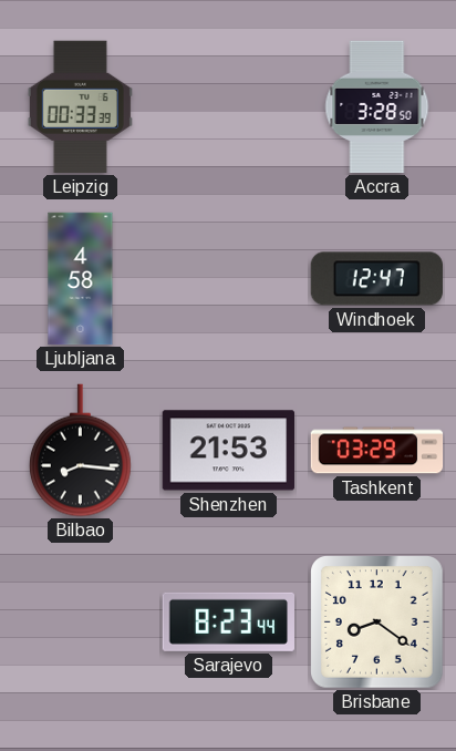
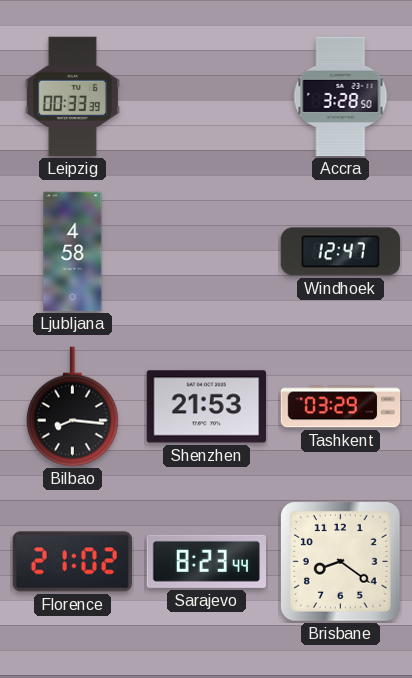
Florence: none -> 21:02
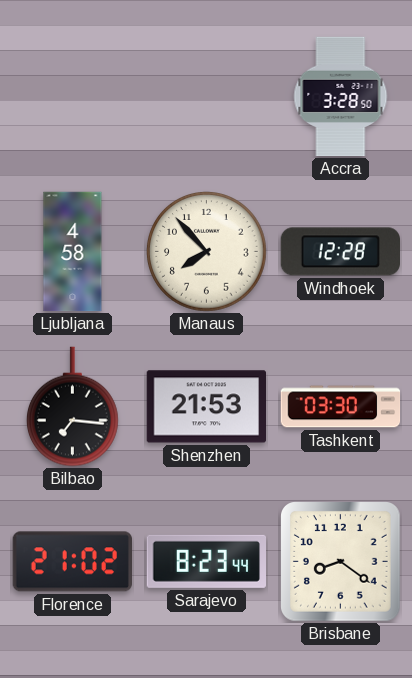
Leipzig: 00:33 -> none
Manaus: none -> 7:53
Windhoek: 12:47 -> 12:28
Bilbao: 8:16 -> 7:16
Tashkent: 03:29 -> 03:30
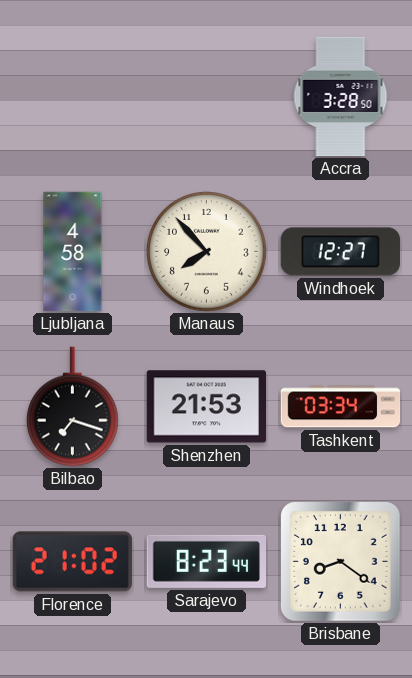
Windhoek: 12:28 -> 12:27
Bilbao: 7:16 -> 7:18
Tashkent: 03:30 -> 03:34
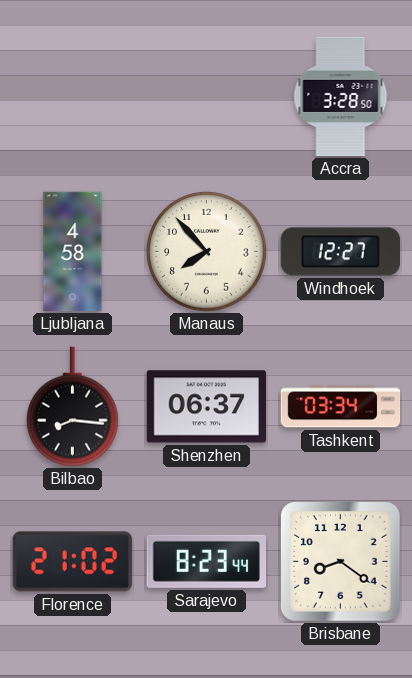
Bilbao: 7:18 -> 8:16
Shenzhen: 21:53 -> 06:37
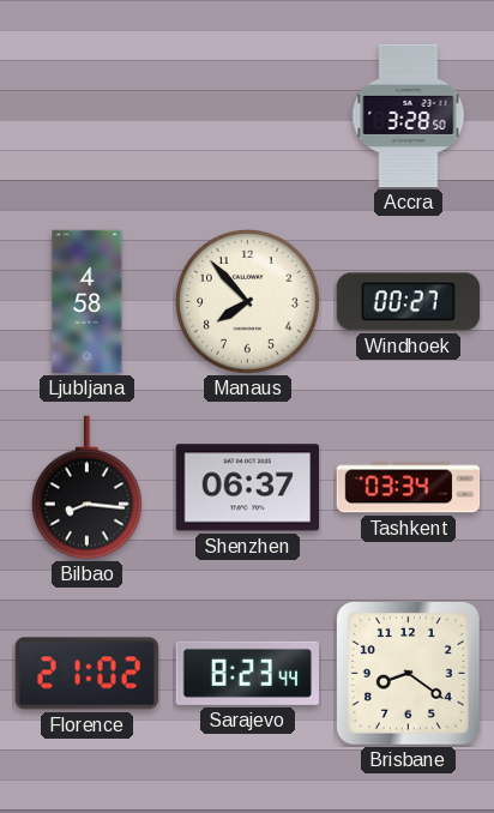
Windhoek: 12:27 -> 00:27
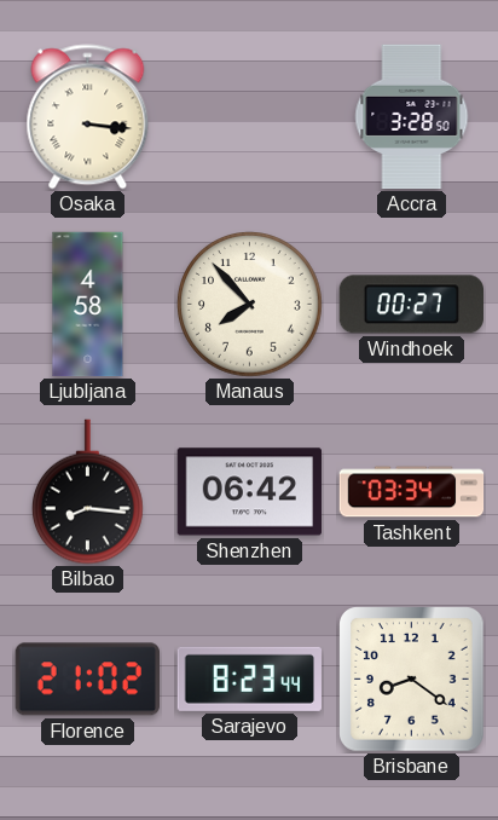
Osaka: none -> 3:16
Shenzhen: 06:37 -> 06:42
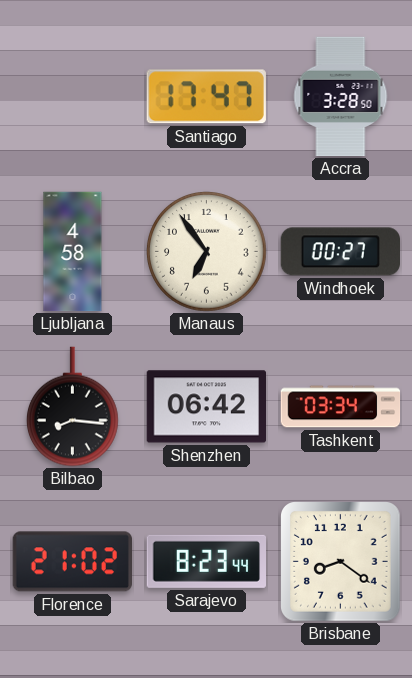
Osaka: 3:16 -> none
Santiago: none -> 17:47
Manaus: 7:53 -> 6:54
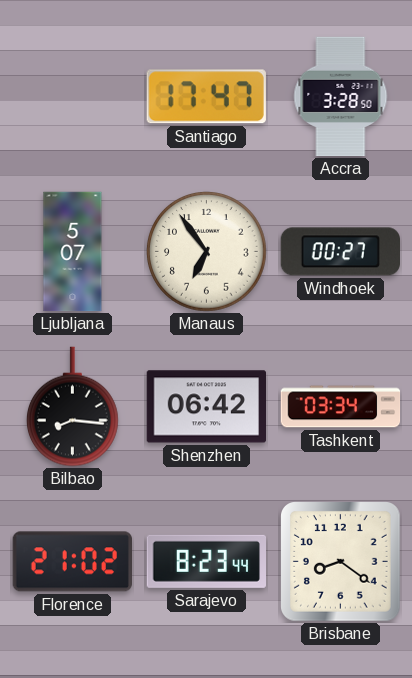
Ljubljana: 4:58 -> 5:07
